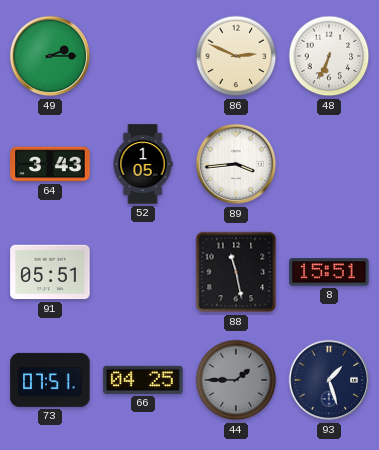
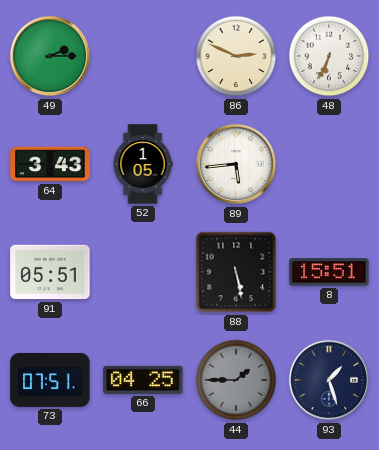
89: 3:44 -> 5:44
88: 11:28 -> 5:28
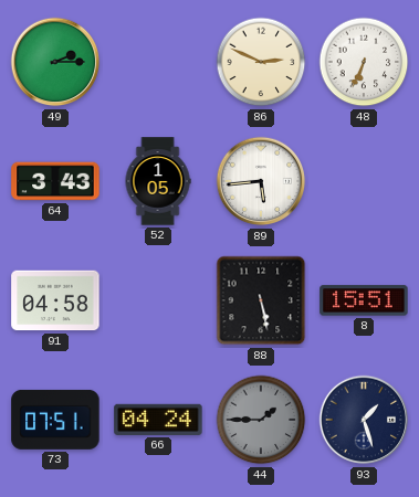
91: 05:51 -> 04:58
66: 04:25 -> 04:24
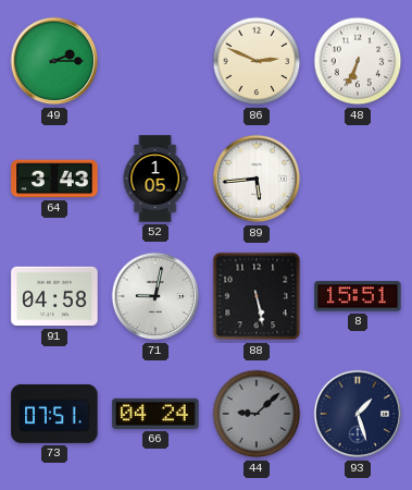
71: none -> 9:02
44: 1:45 -> 9:08
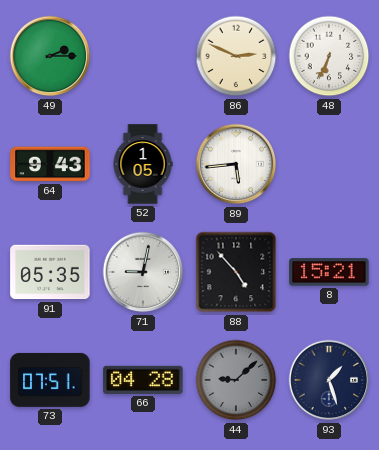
64: 3:43 -> 9:43
91: 04:58 -> 05:35
88: 5:28 -> 4:53
8: 15:51 -> 15:21
66: 04:24 -> 04:28
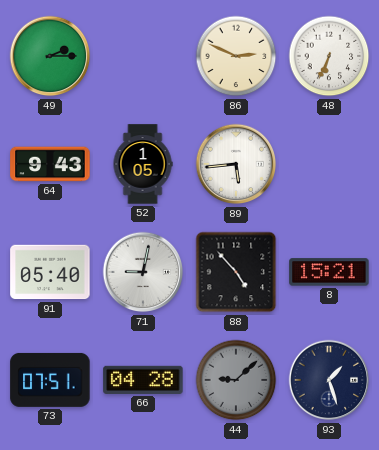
91: 05:35 -> 05:40
